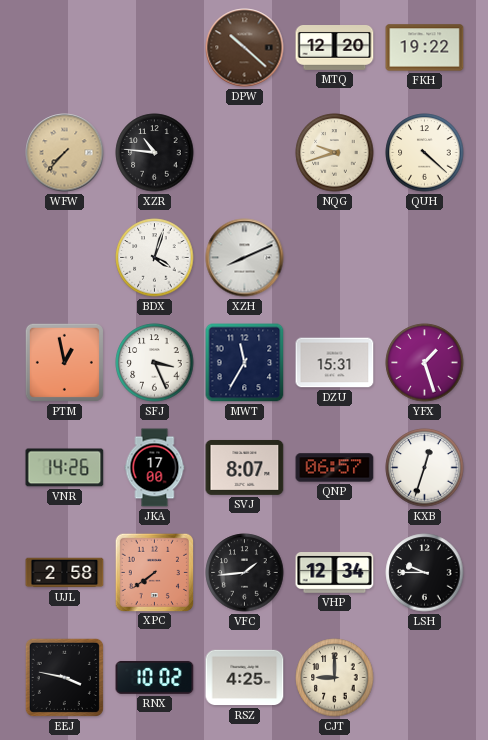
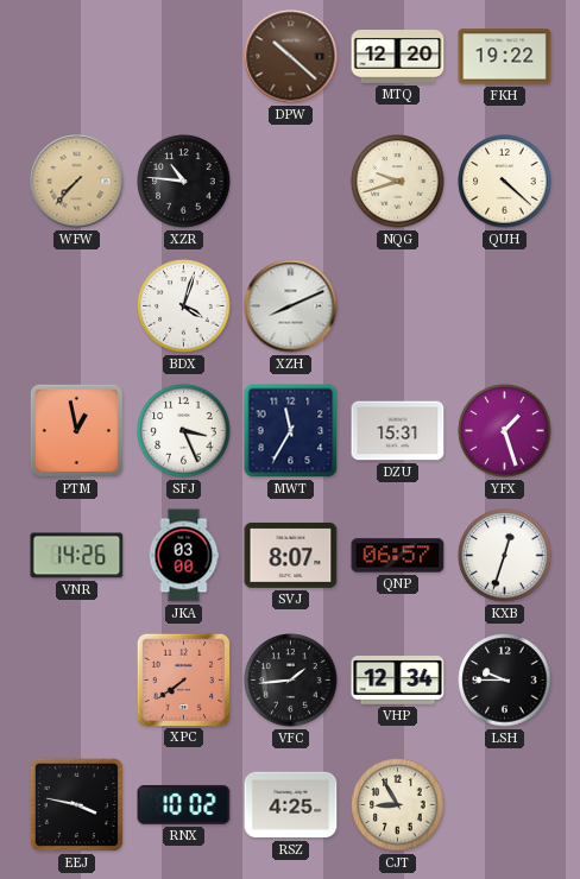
JKA: 17:00 -> 03:00
UJL: 2:58 -> none
CJT: 9:00 -> 8:55
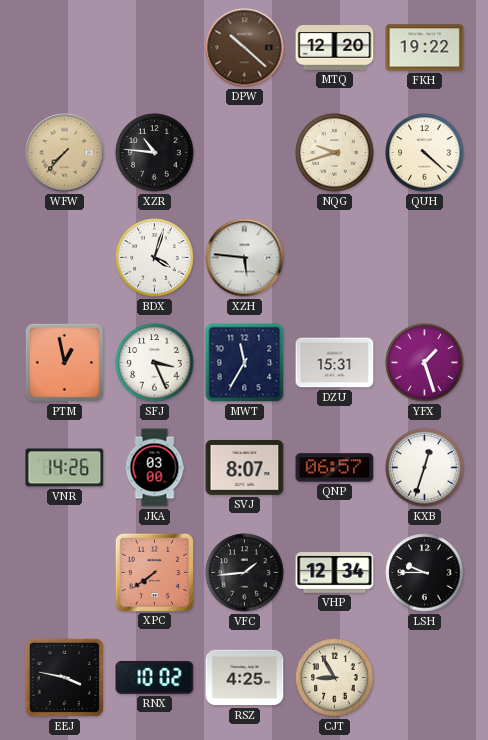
XZH: 8:11 -> 5:46
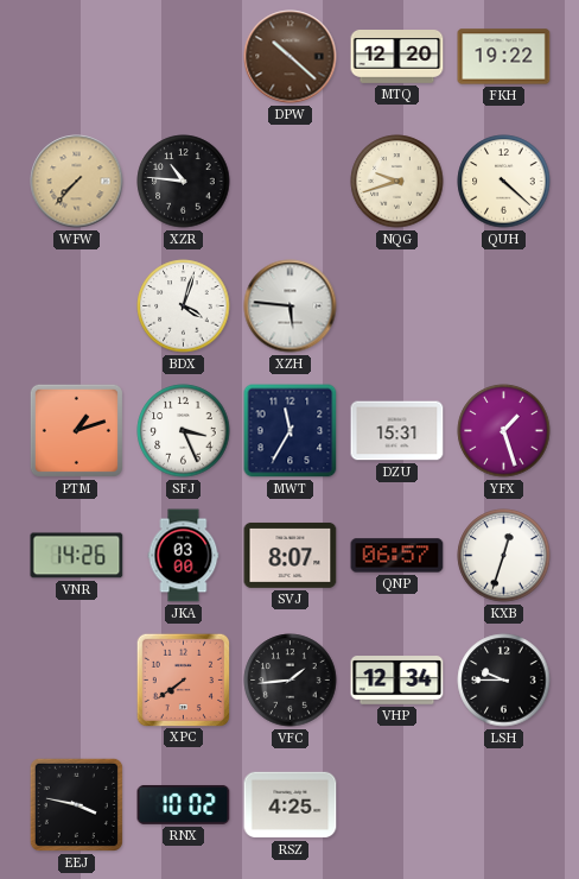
PTM: 12:58 -> 1:12
CJT: 8:55 -> none
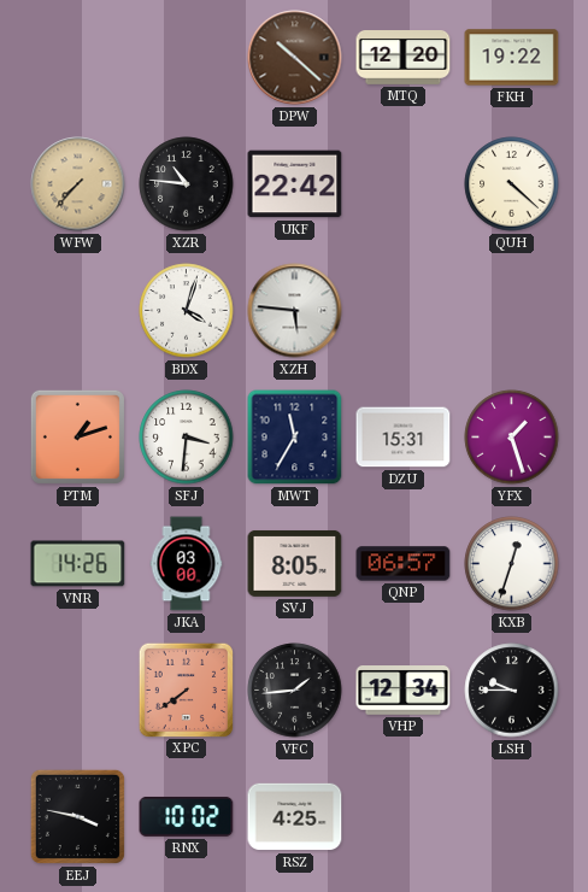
UKF: none -> 22:42
NQG: 9:42 -> none
SFJ: 3:26 -> 3:31
SVJ: 8:07 -> 8:05
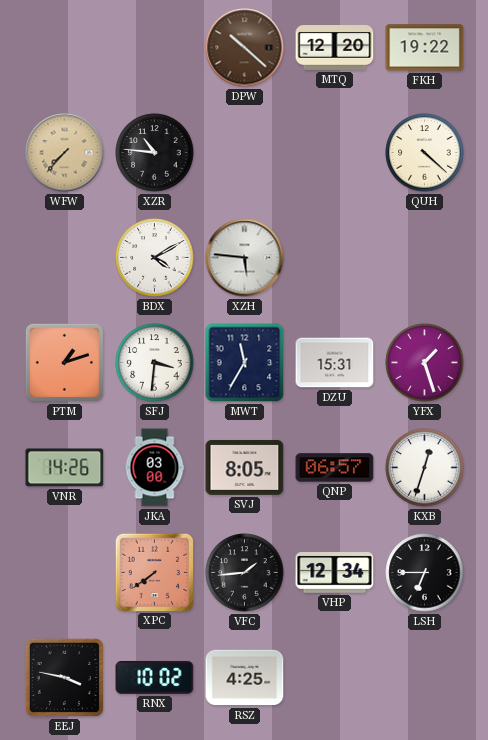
UKF: 22:42 -> none
BDX: 4:03 -> 4:10
LSH: 9:45 -> 6:45
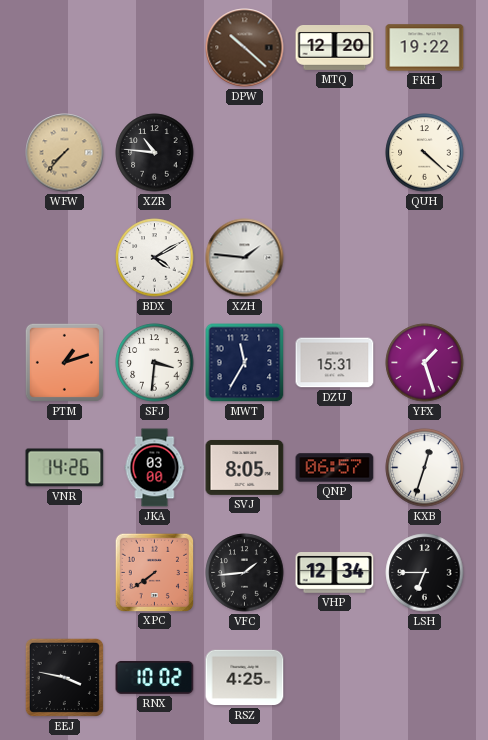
XZH: 5:46 -> 1:46
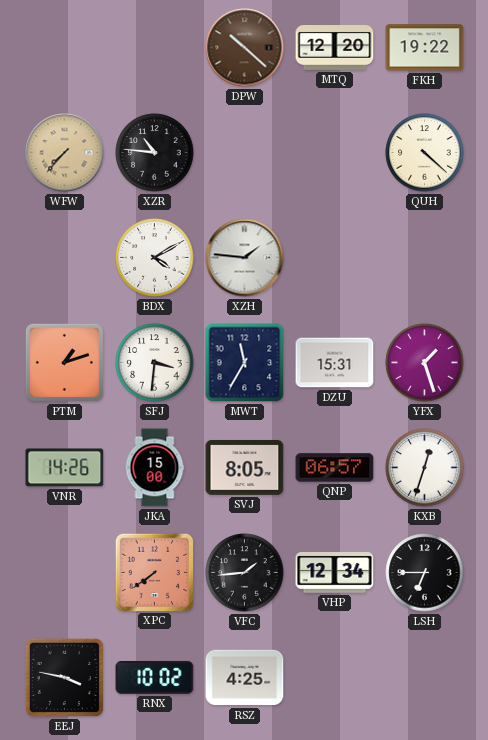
JKA: 03:00 -> 15:00
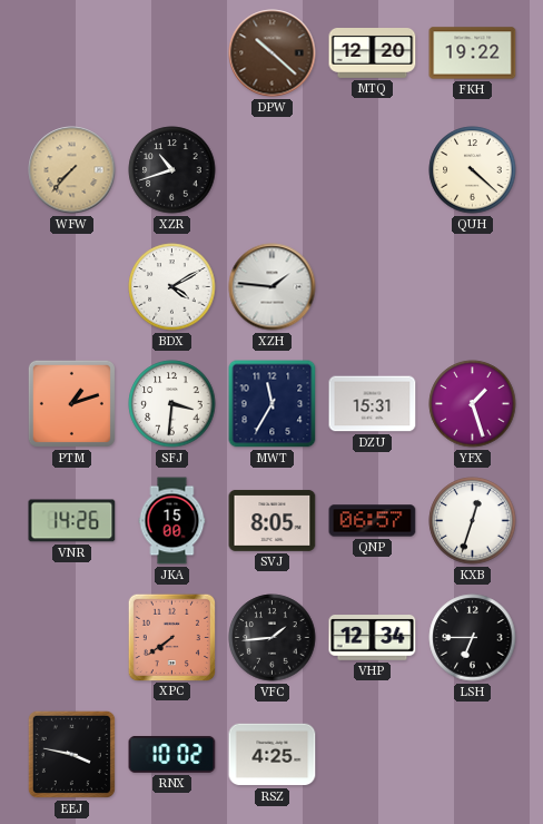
XZR: 10:46 -> 10:42
